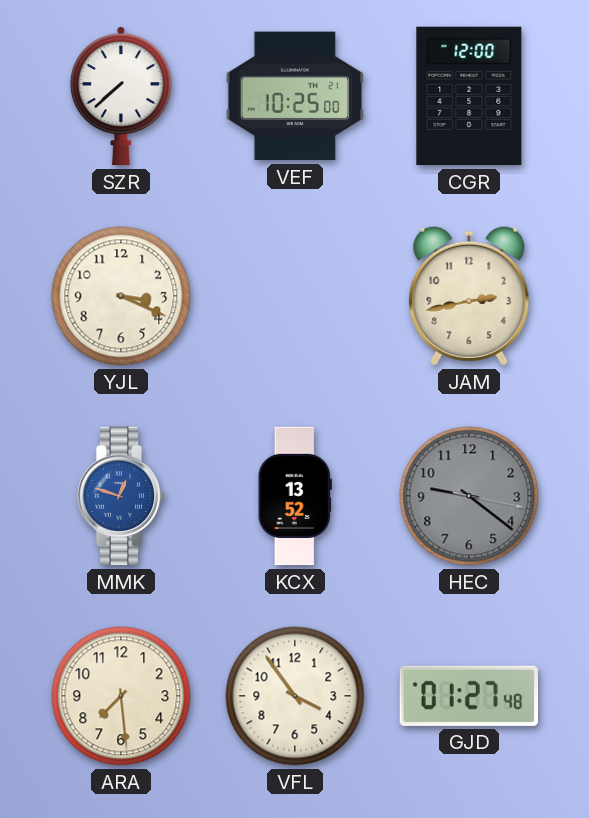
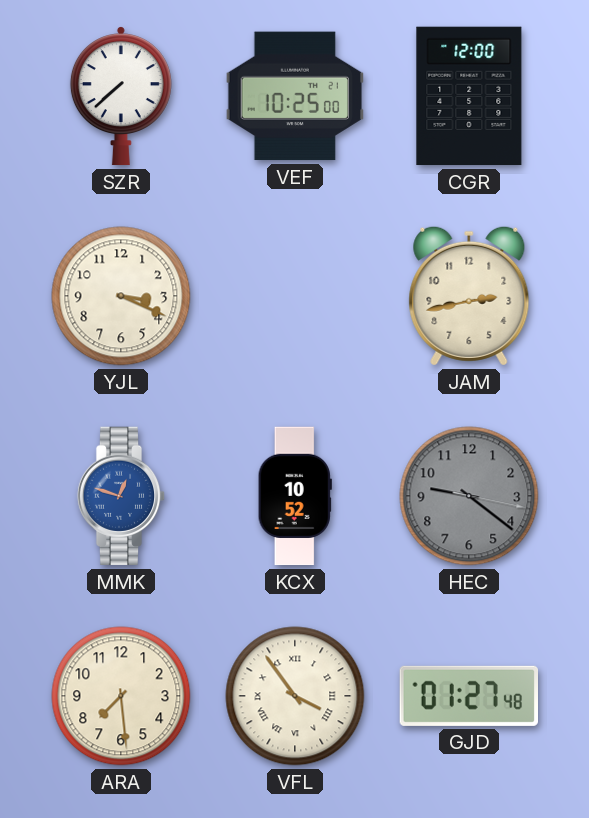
KCX: 13:52 -> 10:52
VFL numerals: Arabic -> Roman
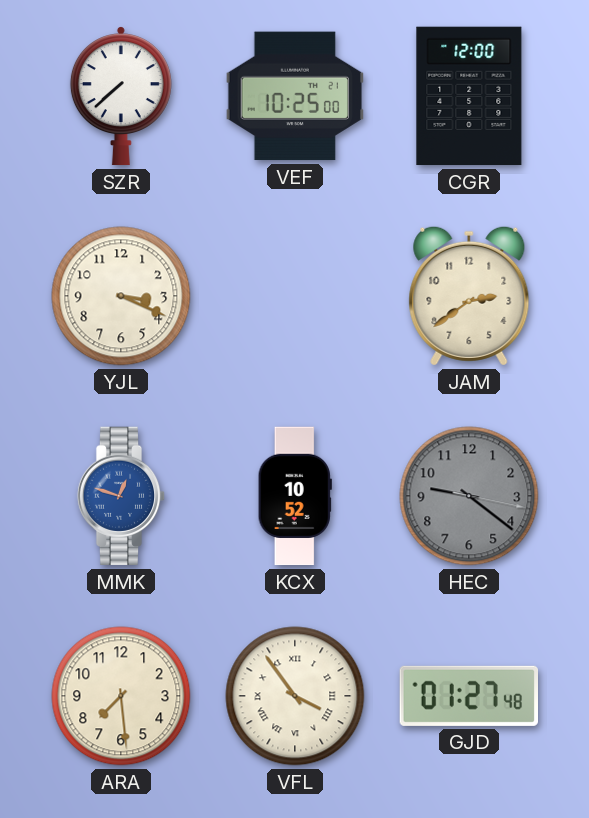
JAM: 2:43 -> 2:39
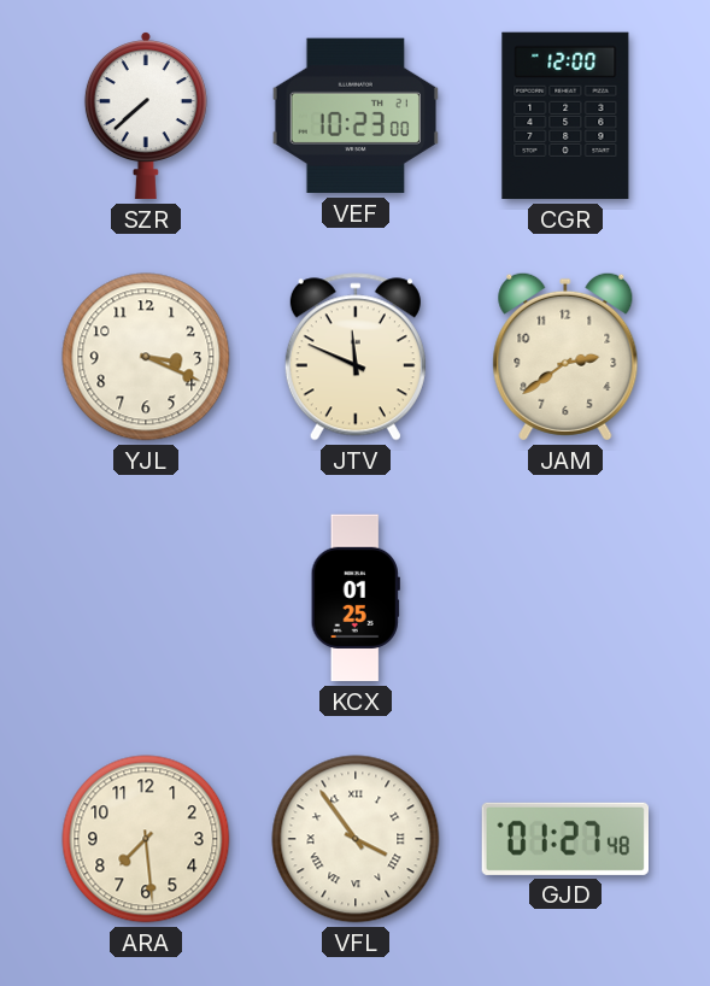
VEF: 10:25 -> 10:23
JTV: none -> 11:49
MMK: 12:48 -> none
KCX: 10:52 -> 01:25
HEC: 9:21 -> none
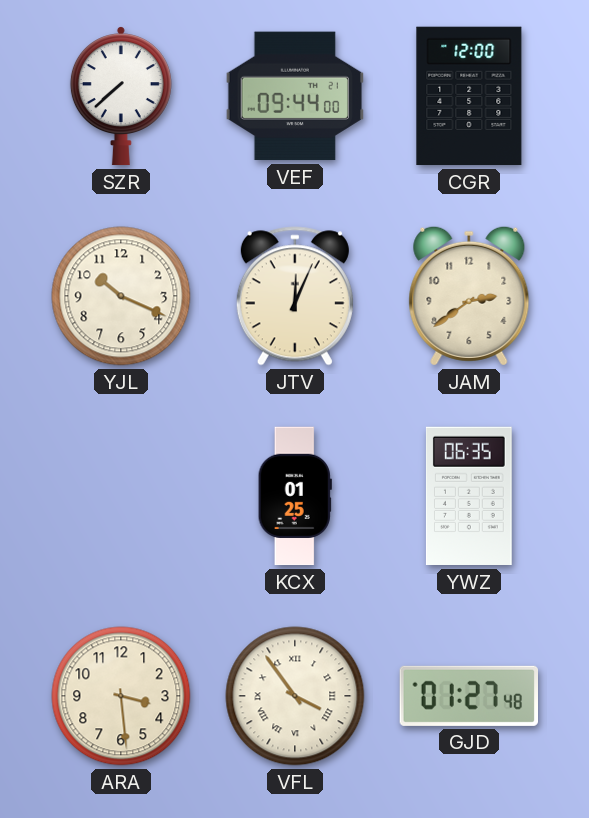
VEF: 10:23 -> 09:44
YJL: 3:19 -> 10:19
JTV: 11:49 -> 12:04
YWZ: none -> 06:35
ARA: 7:29 -> 3:29
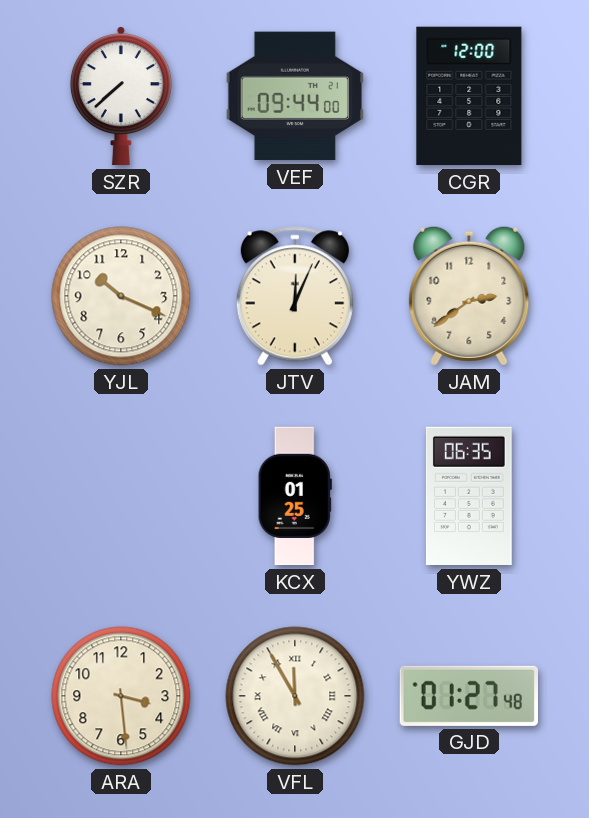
VFL: 3:54 -> 11:55
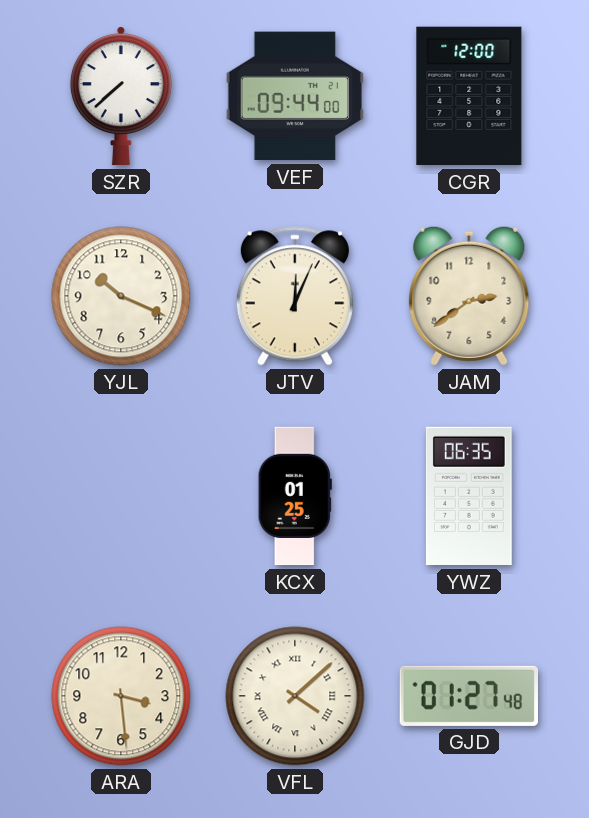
VFL: 11:55 -> 4:08
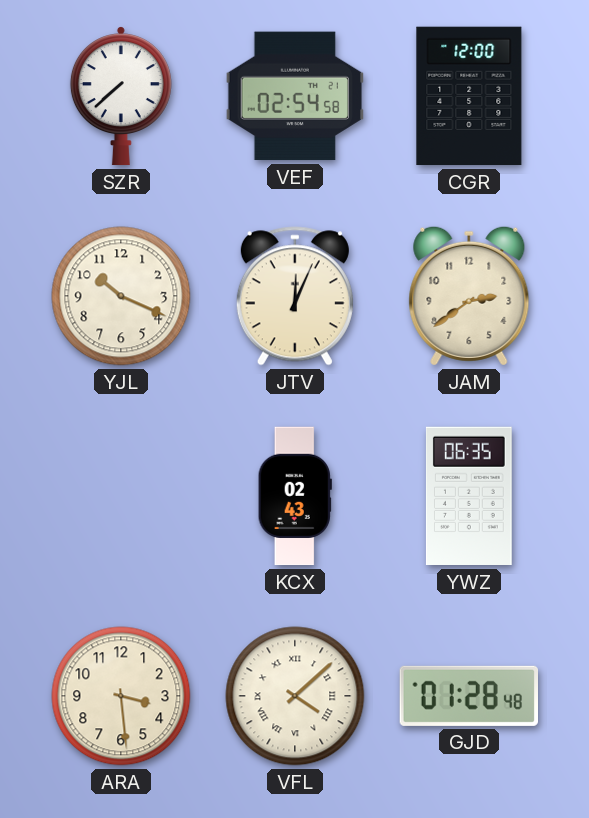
VEF: 09:44 -> 02:54
KCX: 01:25 -> 02:43
GJD: 01:27 -> 01:28
